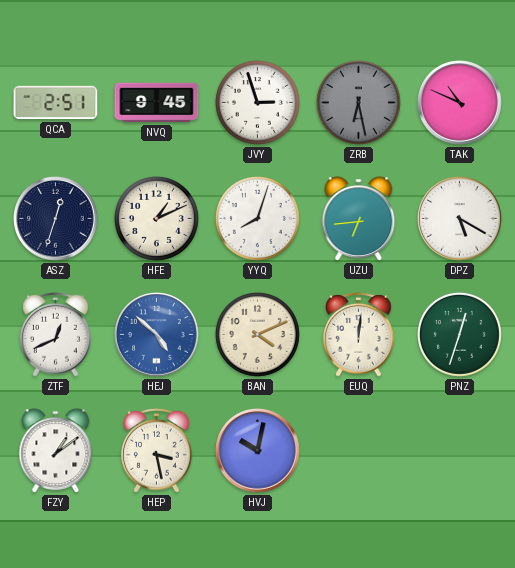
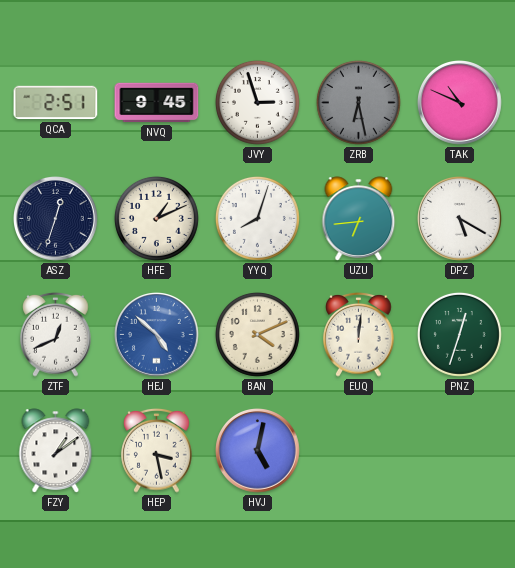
HVJ: 10:02 -> 5:02
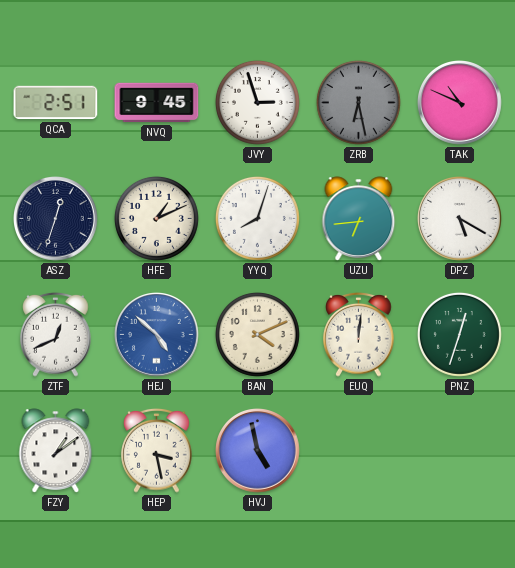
HVJ: 5:02 -> 4:58
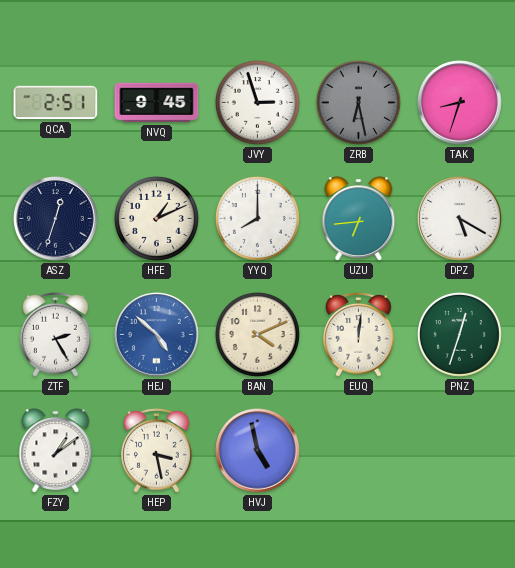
TAK: 10:49 -> 8:33
YYQ: 8:03 -> 8:00
ZTF: 12:41 -> 2:25
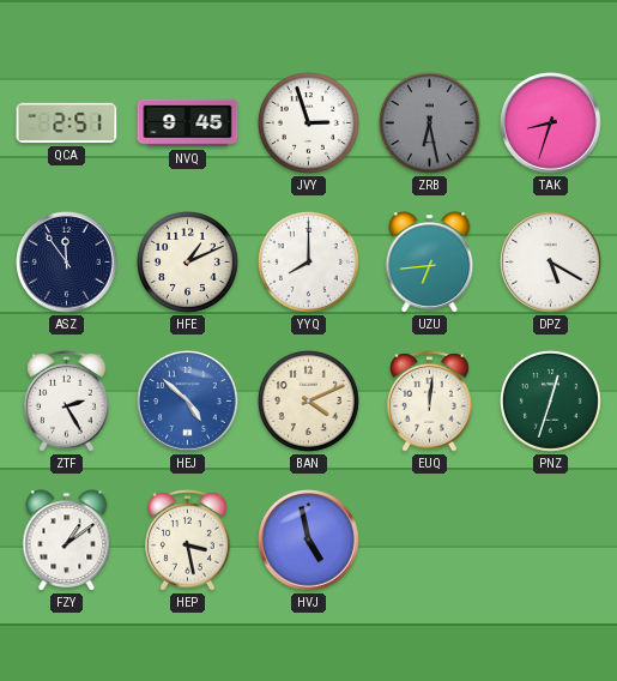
ASZ: 12:33 -> 11:54
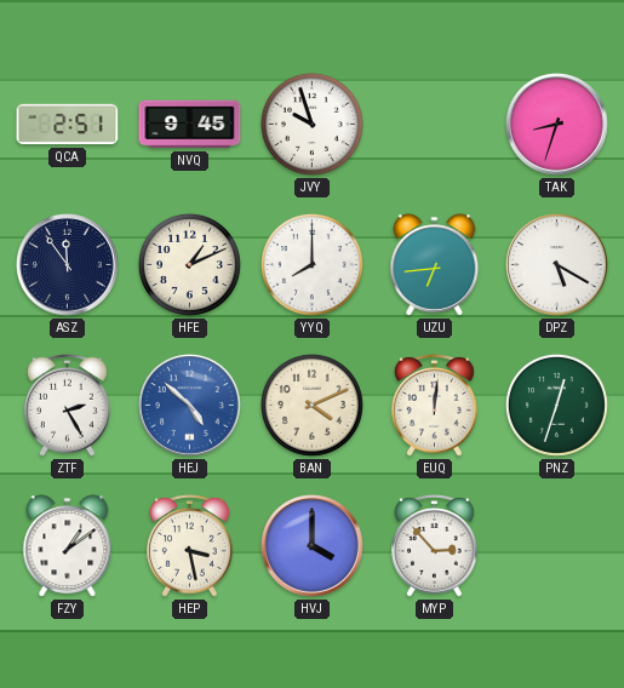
JVY: 2:57 -> 9:57
ZRB: 6:28 -> none
HVJ: 4:58 -> 4:00
MYP: none -> 2:53
